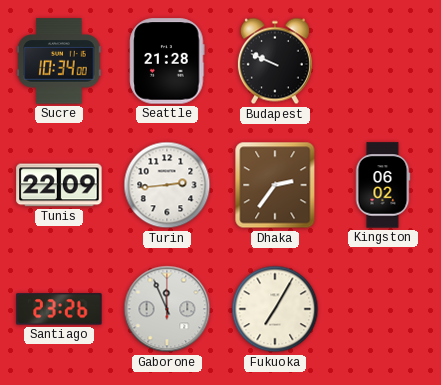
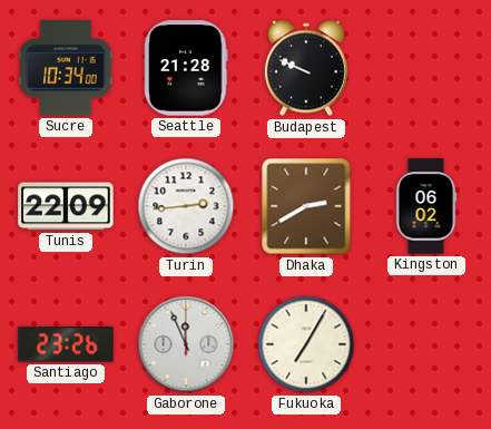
Dhaka: 2:36 -> 2:40
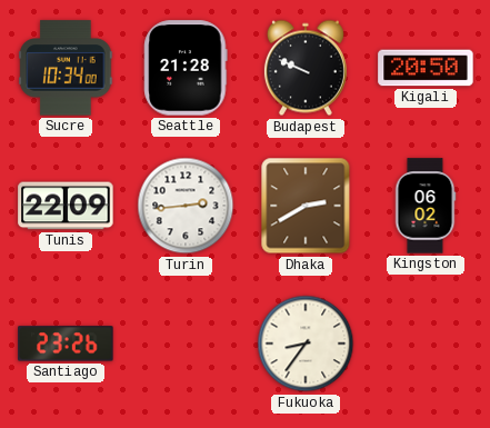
Kigali: none -> 20:50
Gaborone: 11:56 -> none
Fukuoka: 7:05 -> 8:36
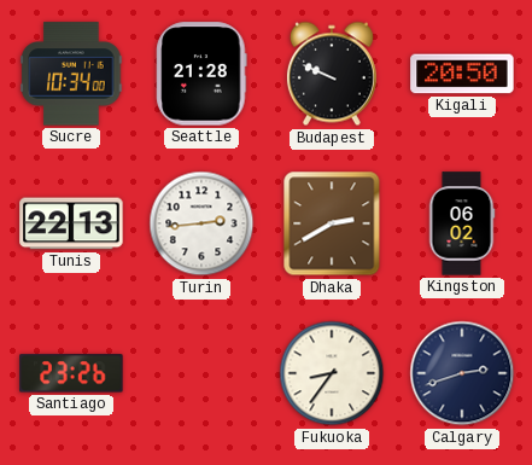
Tunis: 22:09 -> 22:13
Calgary: none -> 2:42
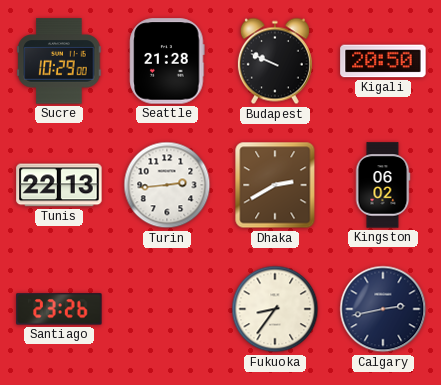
Sucre: 10:34 -> 10:29
Calgary: 2:42 -> 2:43
